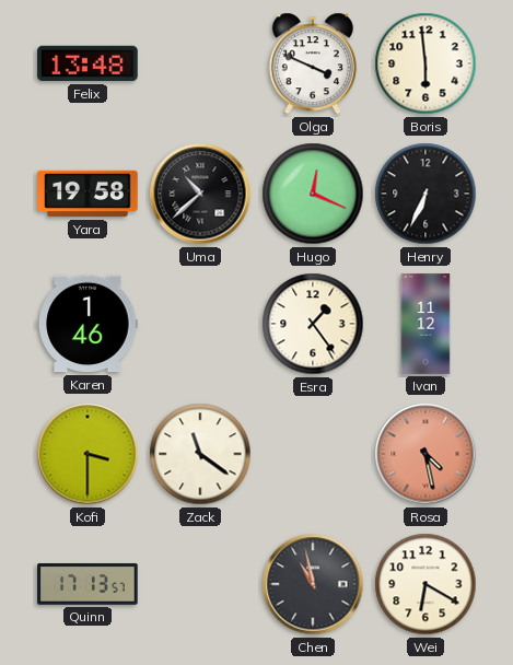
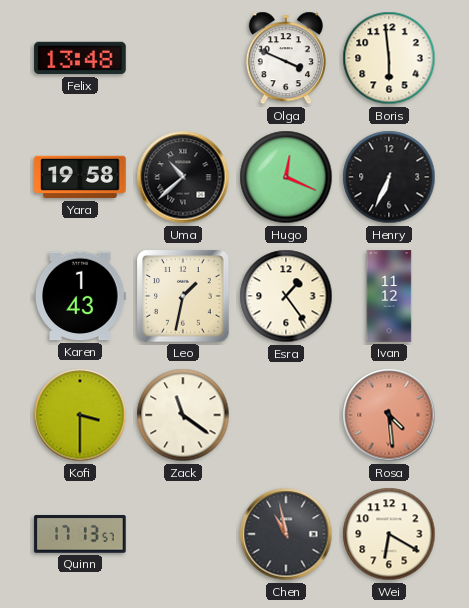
Karen: 1:46 -> 1:43
Leo: none -> 1:32
Rosa: 4:28 -> 4:29
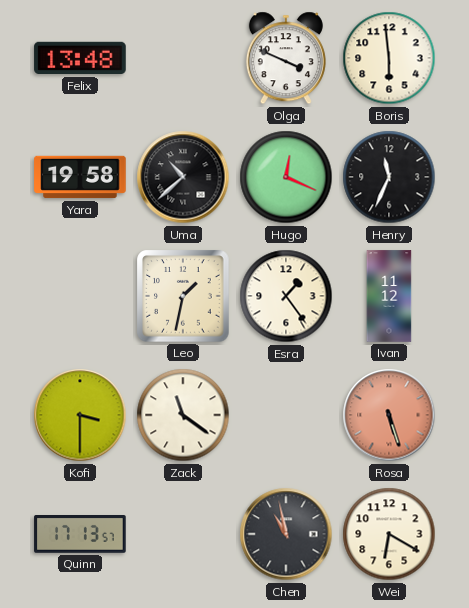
Henry: 6:34 -> 11:34
Karen: 1:43 -> none
Rosa: 4:29 -> 5:27
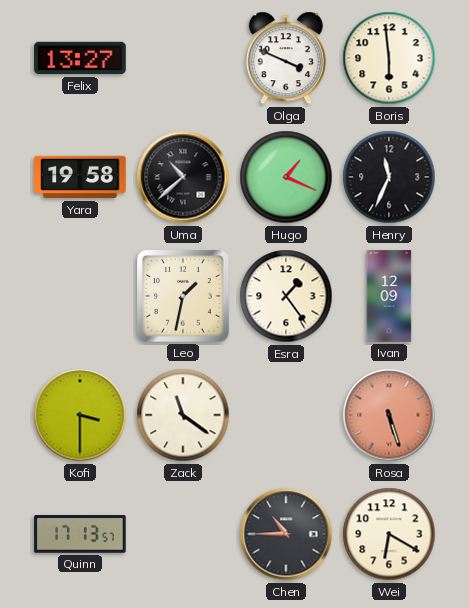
Felix: 13:48 -> 13:27
Hugo: 12:19 -> 1:19
Ivan: 11:12 -> 12:09
Chen: 10:58 -> 10:45
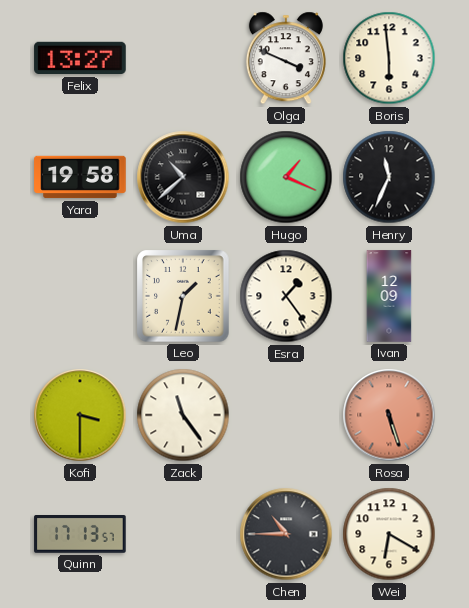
Zack: 11:21 -> 11:24
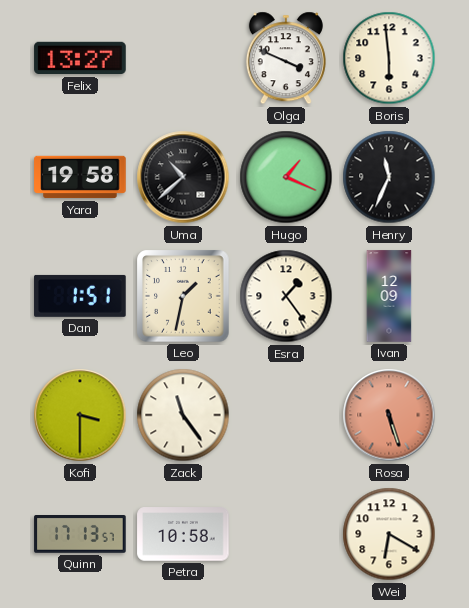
Dan: none -> 1:51
Petra: none -> 10:58
Chen: 10:45 -> none
